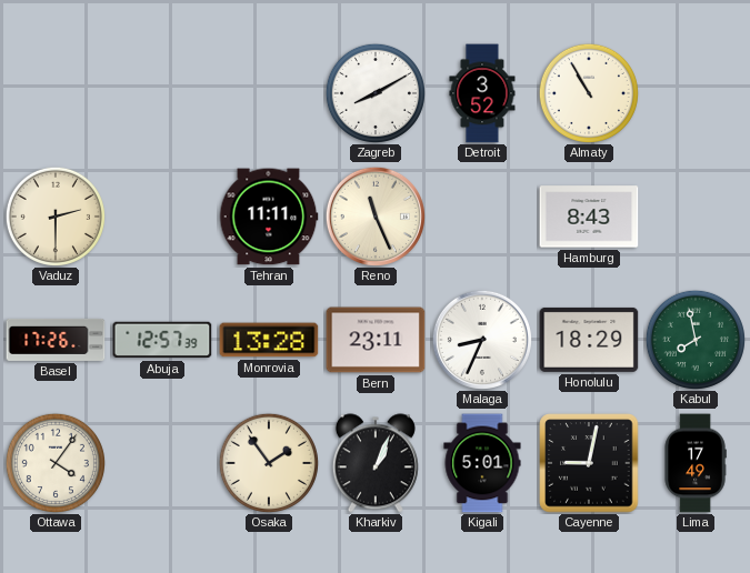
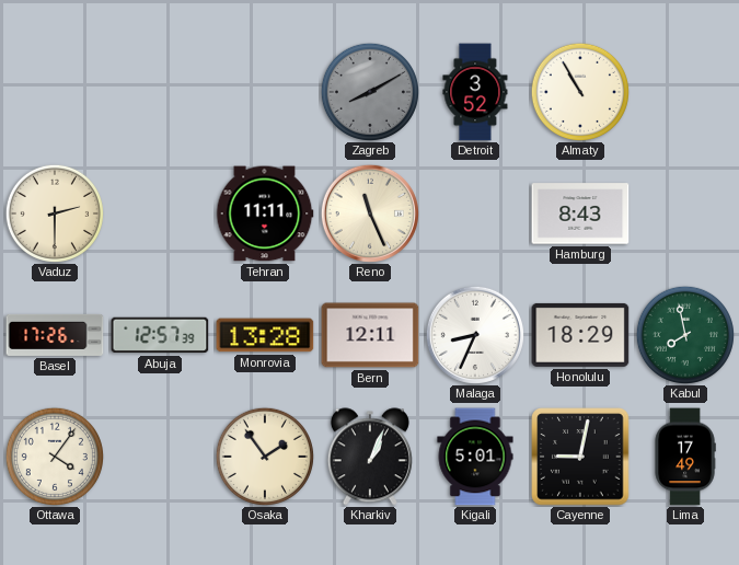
Zagreb dial: white -> grey
Bern: 23:11 -> 12:11
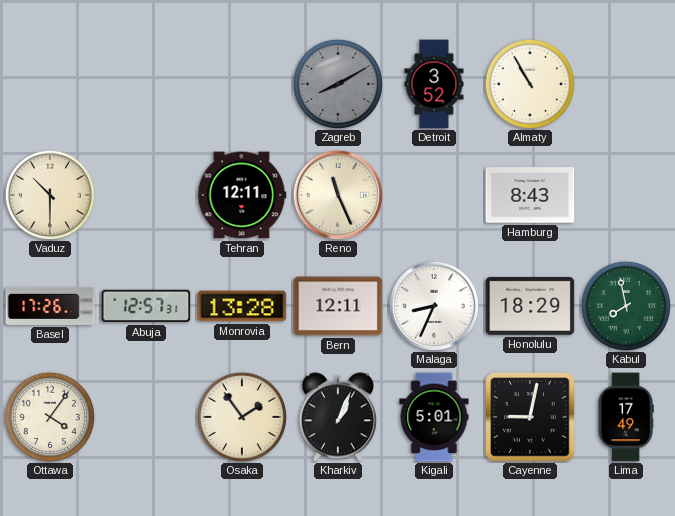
Vaduz: 2:30 -> 10:30
Tehran: 11:11 -> 12:11
Abuja: 12:57:39 -> 12:57:31
